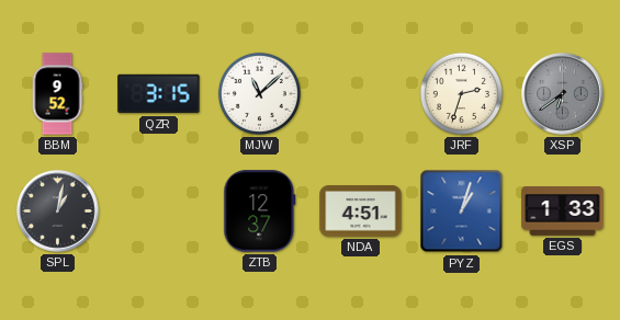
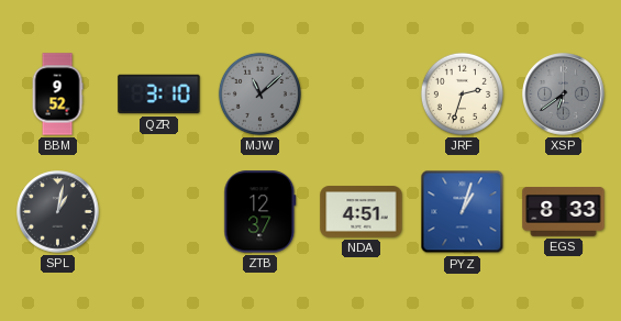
QZR: 3:15 -> 3:10
MJW dial: white -> grey
EGS: 1:33 -> 8:33
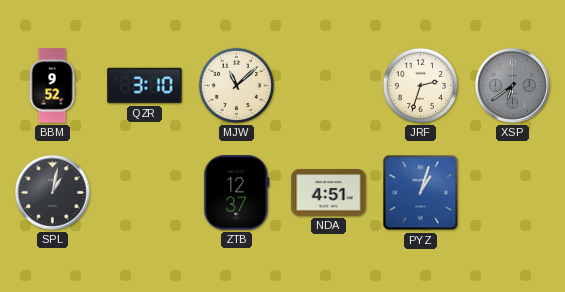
MJW dial: grey -> cream
EGS: 8:33 -> none
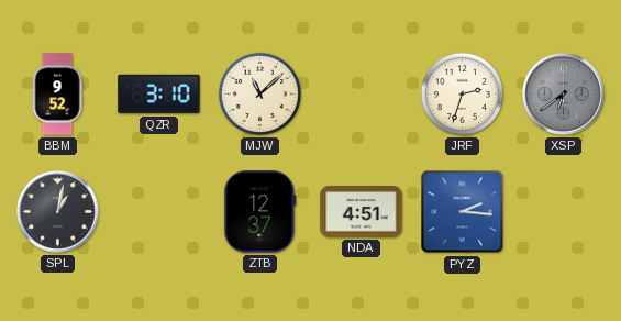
PYZ: 1:03 -> 2:16
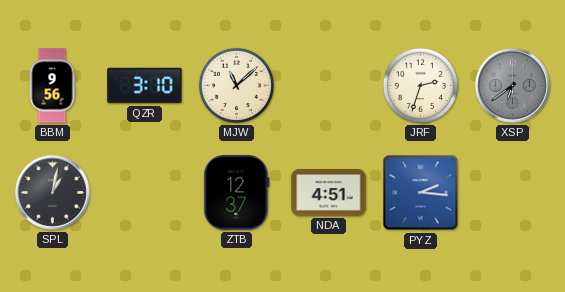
BBM: 9:52 -> 9:56
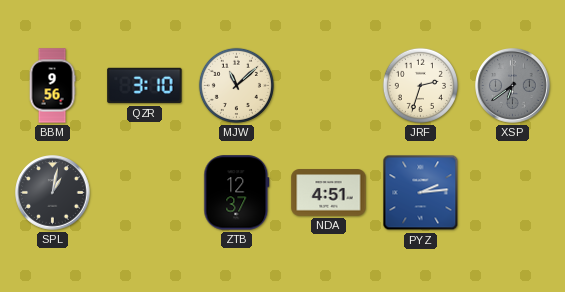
PYZ: 2:16 -> 2:14
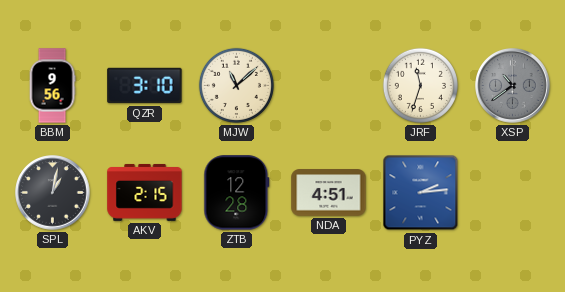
JRF: 2:33 -> 11:33
XSP: 6:39 -> 10:39
AKV: none -> 2:15
ZTB: 12:37 -> 12:28
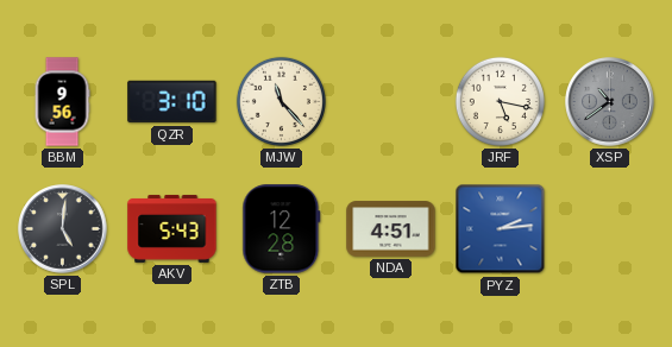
MJW: 11:08 -> 11:23
JRF: 11:33 -> 5:17
SPL: 1:02 -> 5:01
AKV: 2:15 -> 5:43
